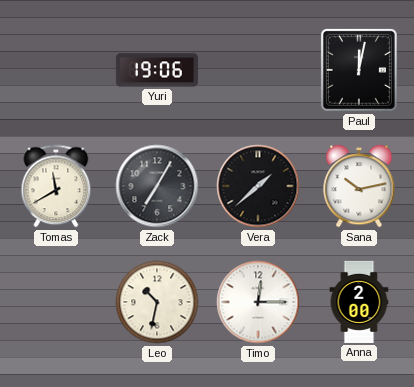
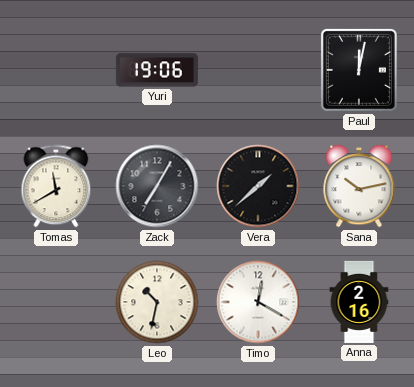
Timo: 12:15 -> 12:20
Anna: 2:00 -> 2:16
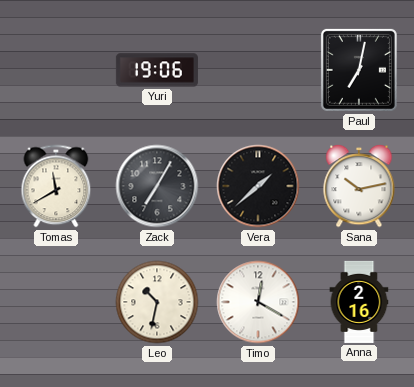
Paul: 12:02 -> 7:02
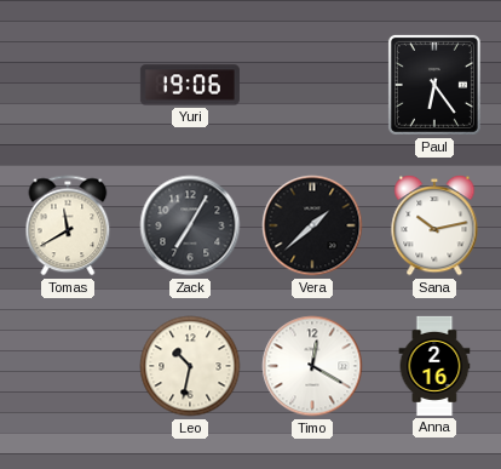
Paul: 7:02 -> 6:24
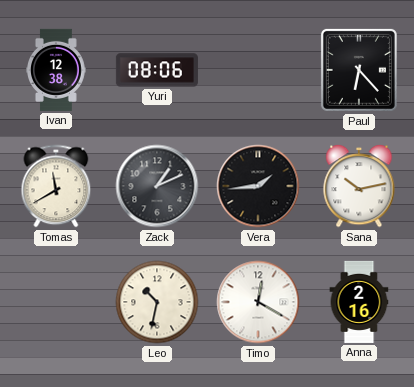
Ivan: none -> 12:38
Yuri: 19:06 -> 08:06
Paul: 6:24 -> 6:23
Zack: 7:05 -> 1:11
Vera: 1:38 -> 1:44
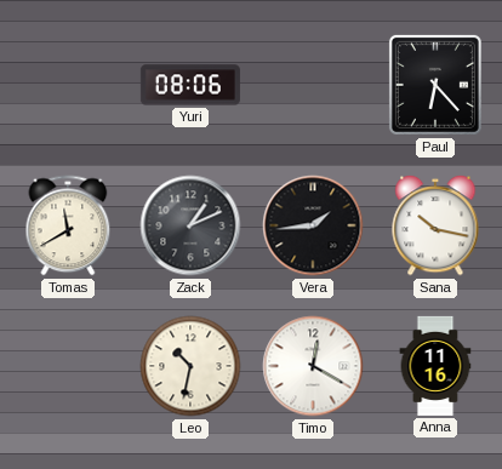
Ivan: 12:38 -> none
Sana: 10:13 -> 10:17
Anna: 2:16 -> 11:16
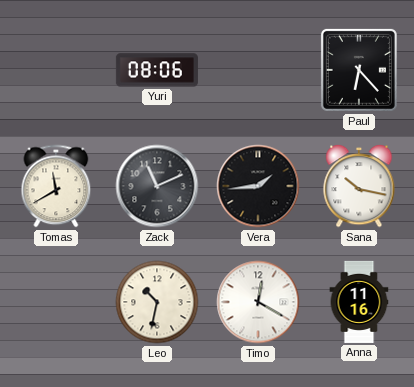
Zack: 1:11 -> 11:11
